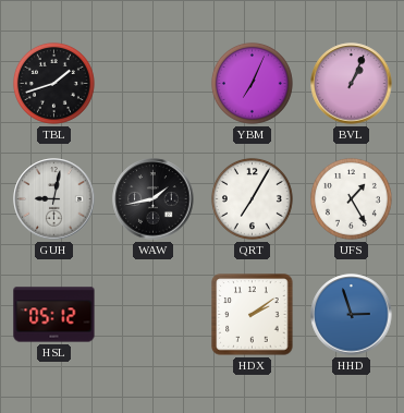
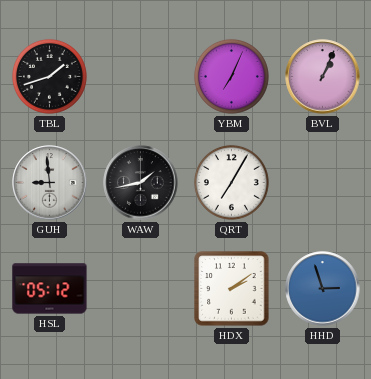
GUH: 9:02 -> 8:59
UFS: 1:25 -> none
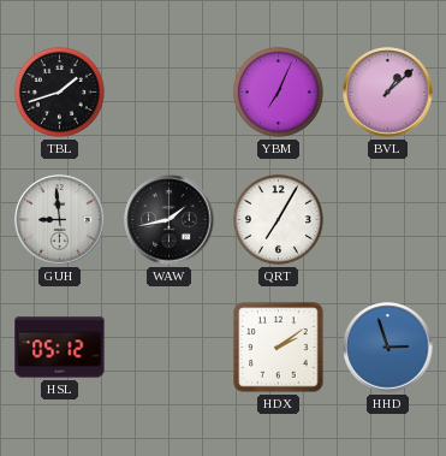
BVL: 1:04 -> 1:08
